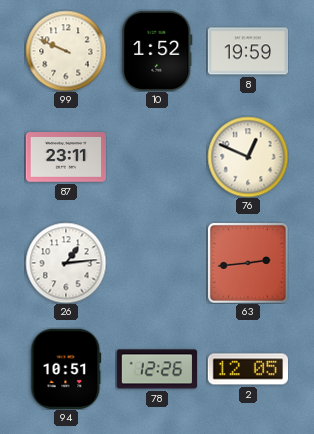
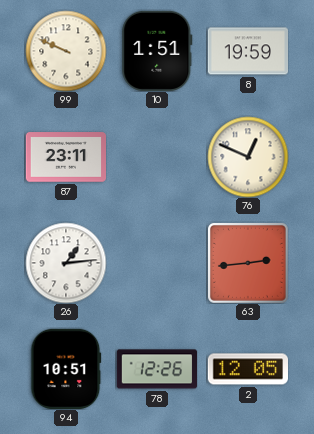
10: 1:52 -> 1:51
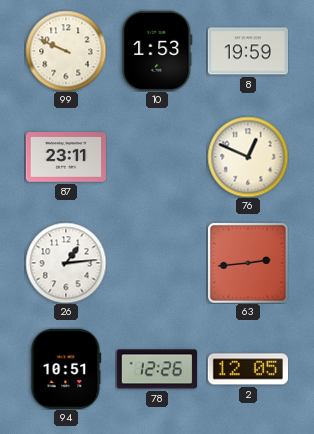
10: 1:51 -> 1:53
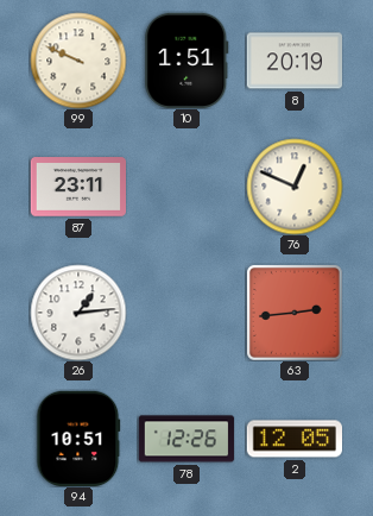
10: 1:53 -> 1:51
8: 19:59 -> 20:19
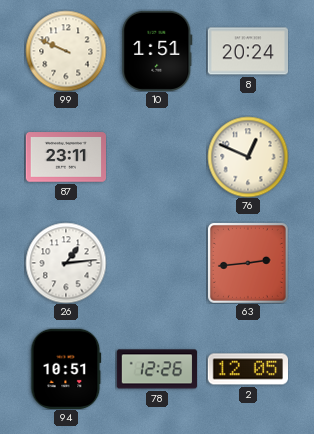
8: 20:19 -> 20:24
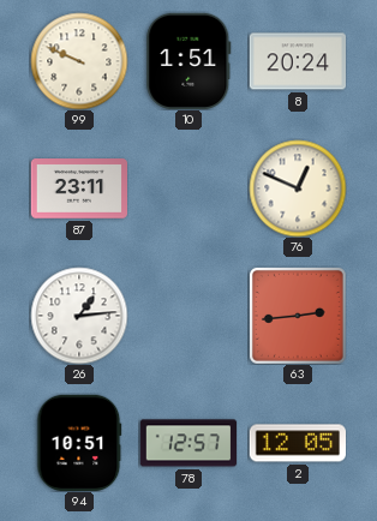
78: 12:26 -> 12:57
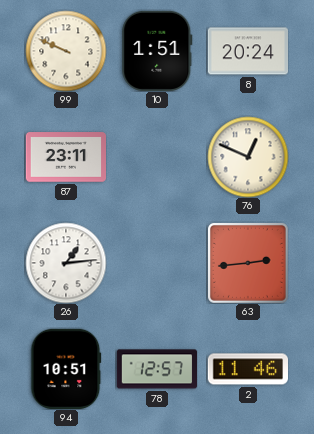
2: 12:05 -> 11:46
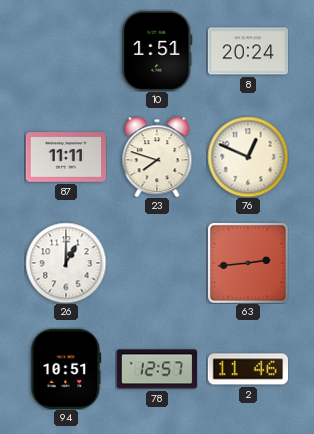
99: 9:49 -> none
87: 23:11 -> 11:11
23: none -> 7:48
26: 1:14 -> 1:00
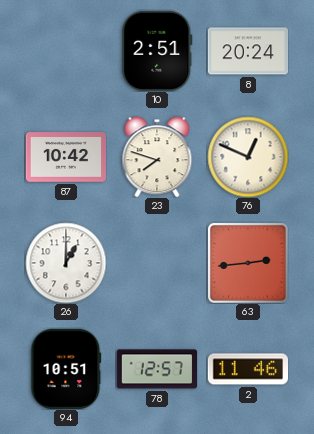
10: 1:51 -> 2:51
87: 11:11 -> 10:42
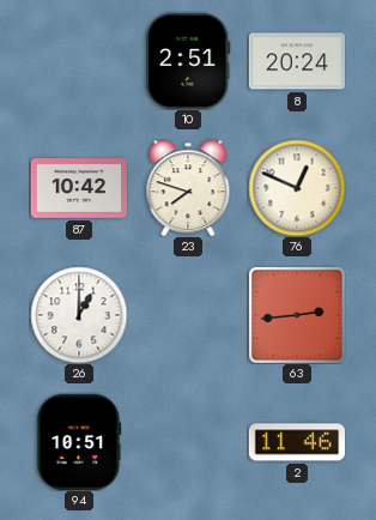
78: 12:57 -> none
